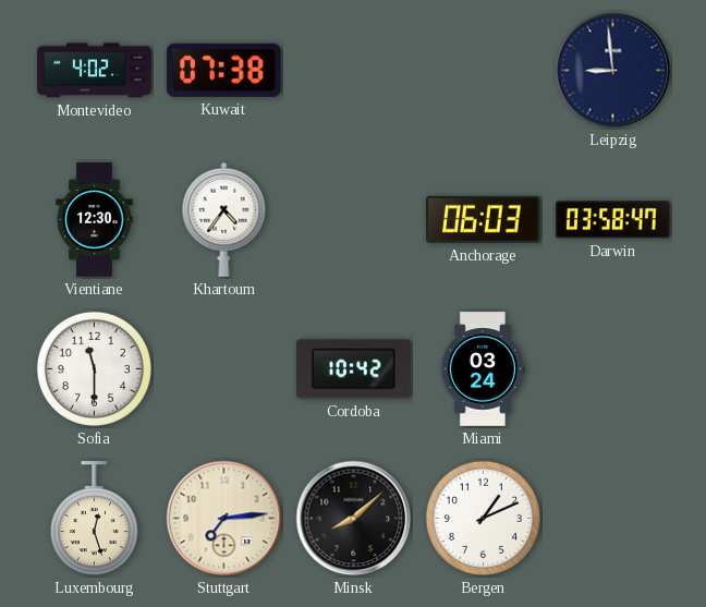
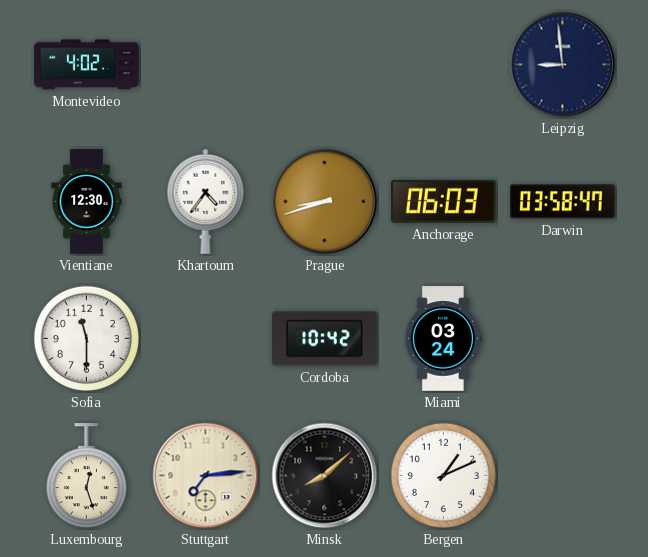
Kuwait: 07:38 -> none
Prague: none -> 8:42
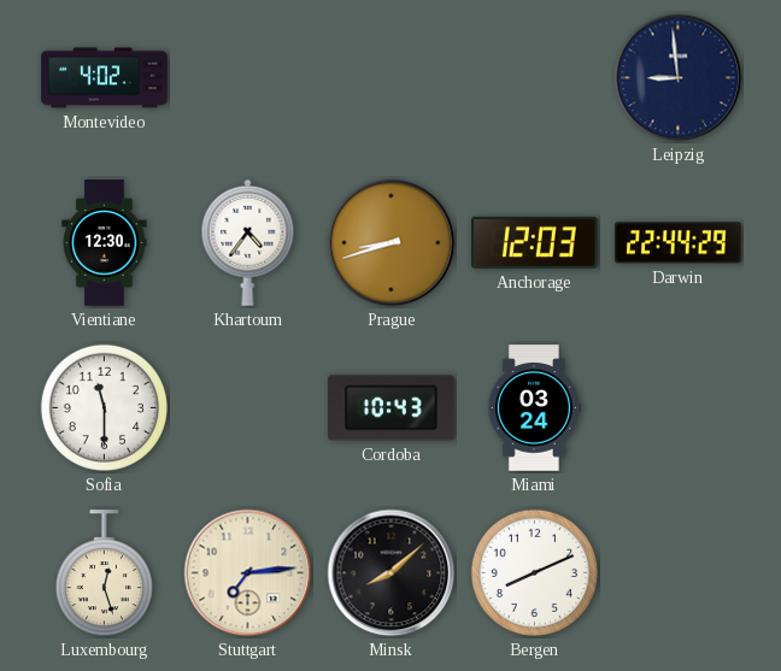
Anchorage: 06:03 -> 12:03
Darwin: 03:58 -> 22:44
Cordoba: 10:42 -> 10:43
Bergen: 1:11 -> 8:11
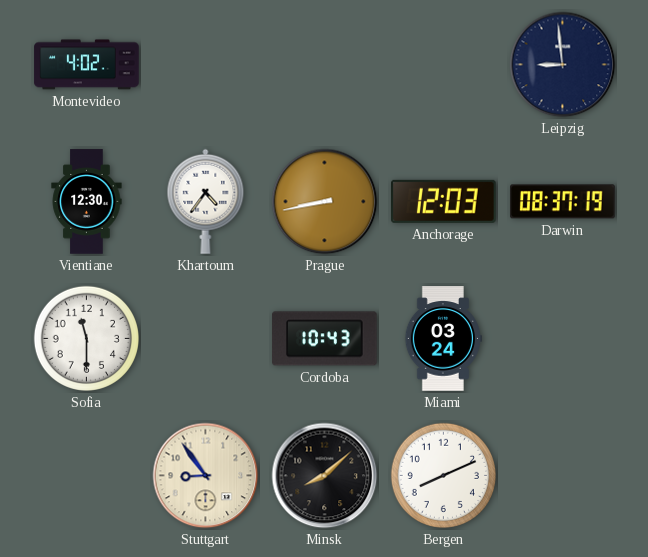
Prague: 8:42 -> 8:43
Darwin: 22:44 -> 08:37
Luxembourg: 12:27 -> none
Stuttgart: 7:14 -> 8:54
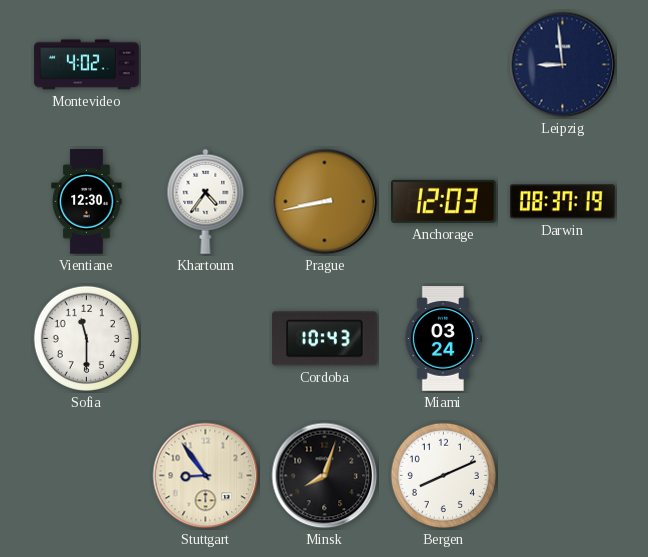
Minsk: 8:08 -> 8:03
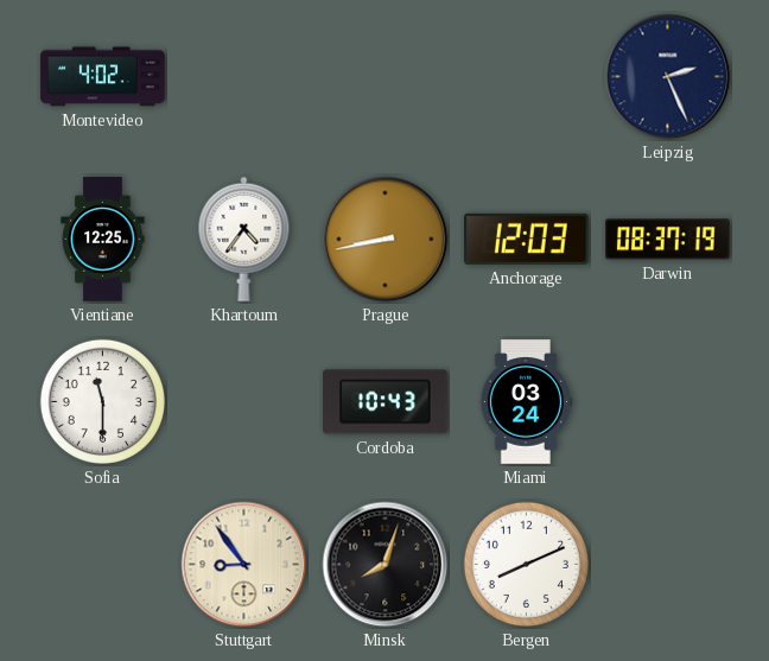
Leipzig: 8:59 -> 2:26
Vientiane: 12:30 -> 12:25
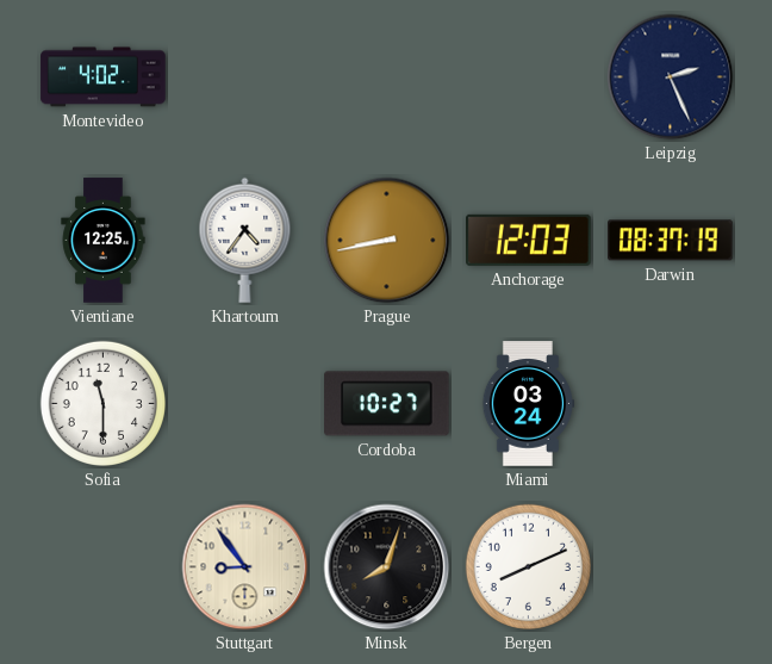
Cordoba: 10:43 -> 10:27
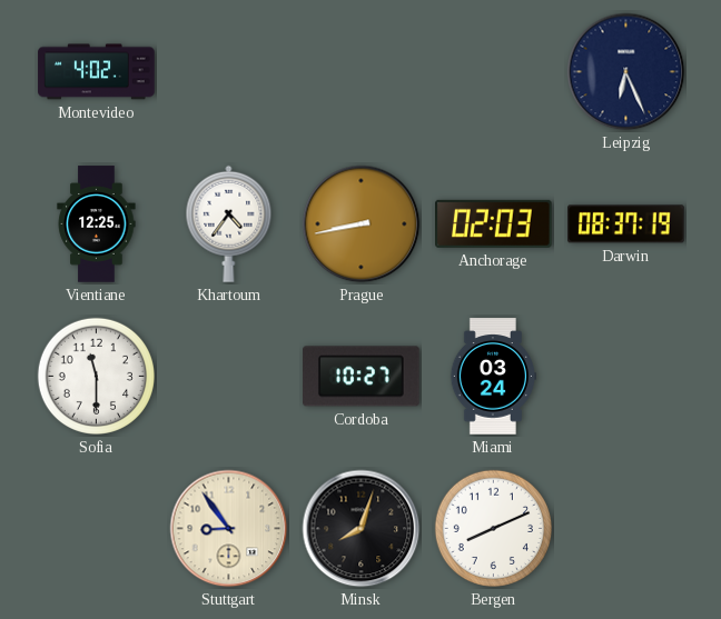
Leipzig: 2:26 -> 6:26
Anchorage: 12:03 -> 02:03
